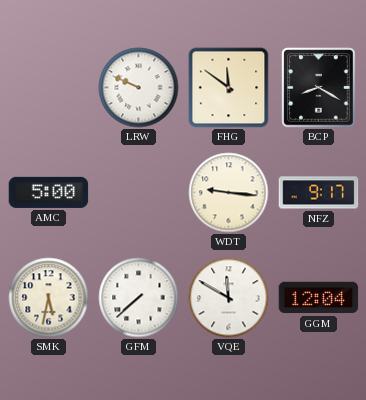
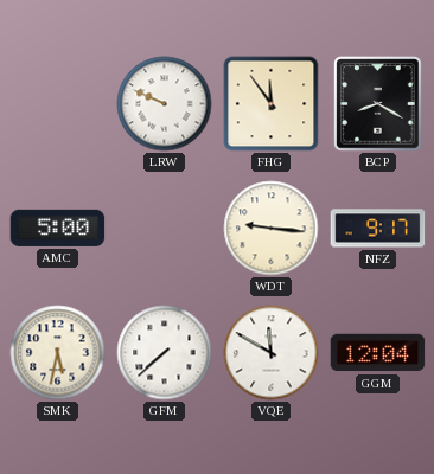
FHG: 11:51 -> 11:54
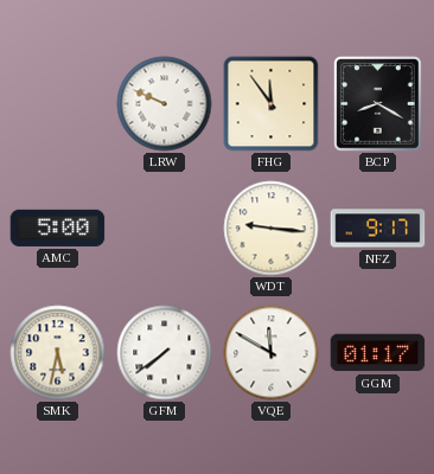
GFM: 7:38 -> 7:39
GGM: 12:04 -> 01:17
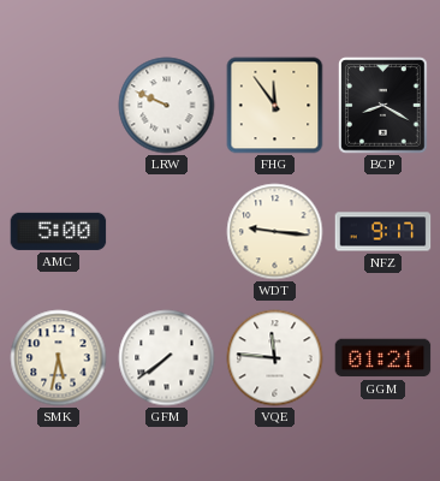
VQE: 11:50 -> 11:46
GGM: 01:17 -> 01:21
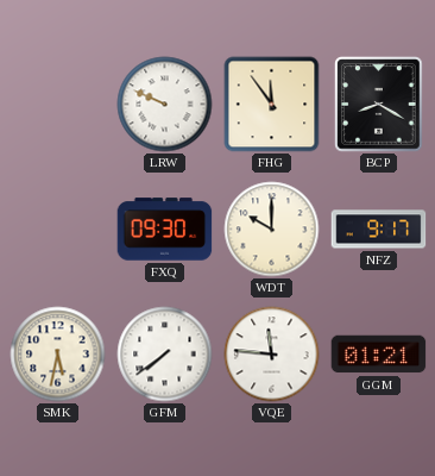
AMC: 5:00 -> none
FXQ: none -> 09:30
WDT: 9:16 -> 10:00
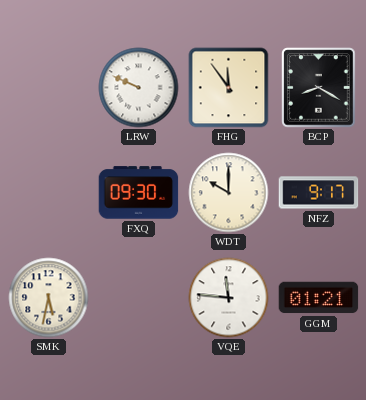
GFM: 7:39 -> none
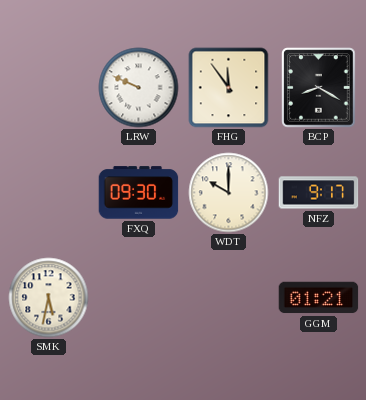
VQE: 11:46 -> none
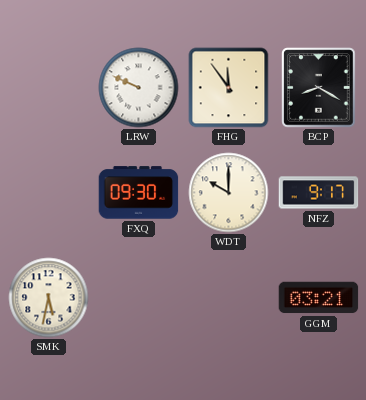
GGM: 01:21 -> 03:21
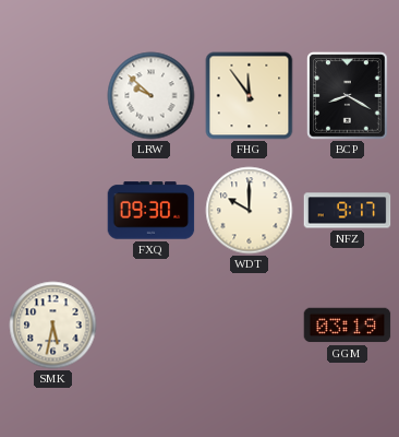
LRW: 9:49 -> 9:52
GGM: 03:21 -> 03:19
